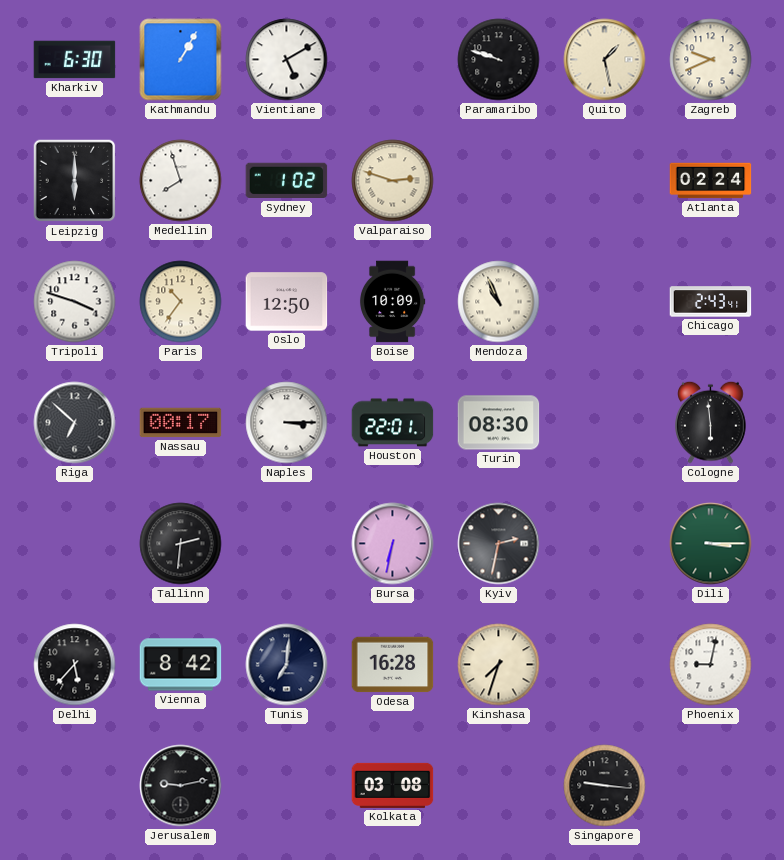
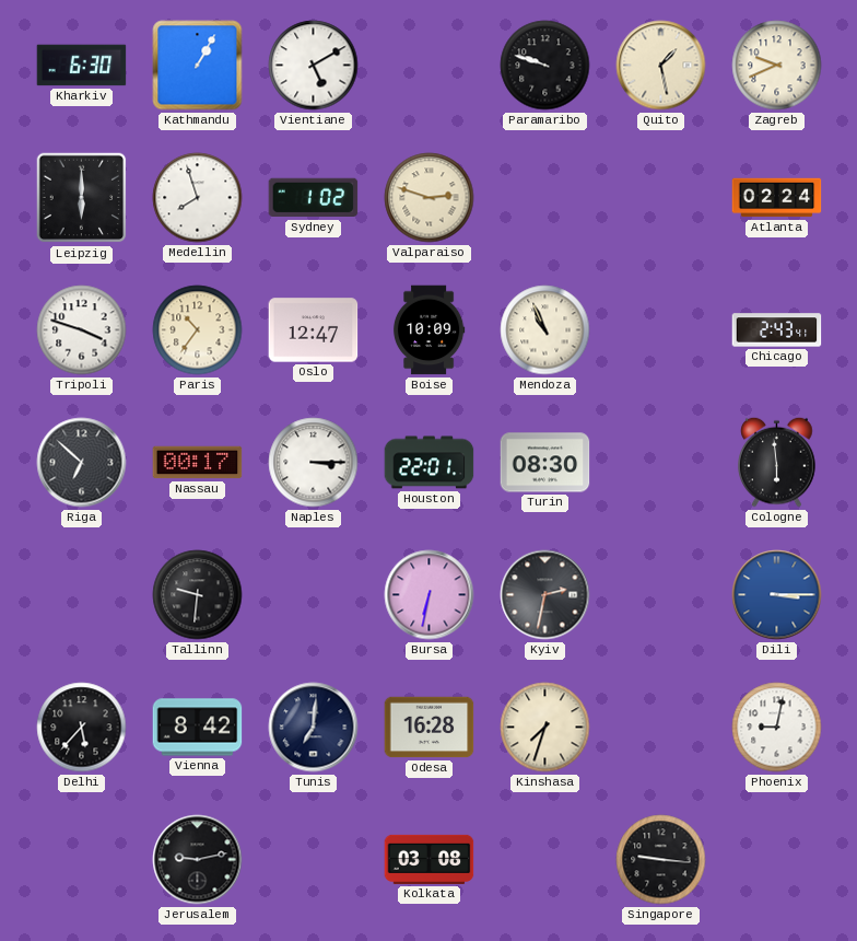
Oslo: 12:50 -> 12:47
Tallinn: 2:31 -> 9:31
Dili dial: green -> blue
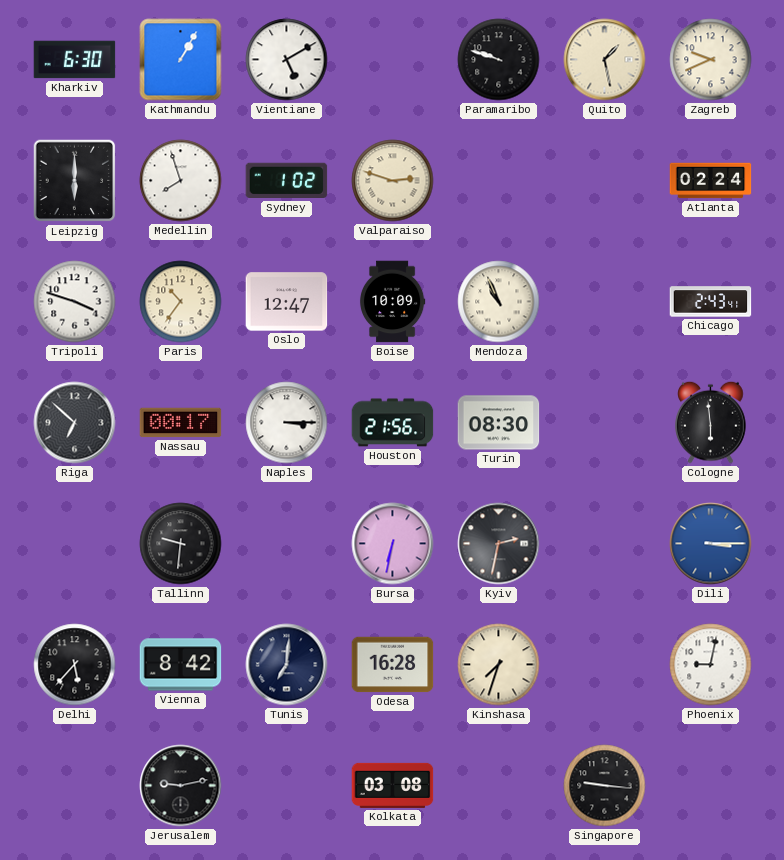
Houston: 22:01 -> 21:56
